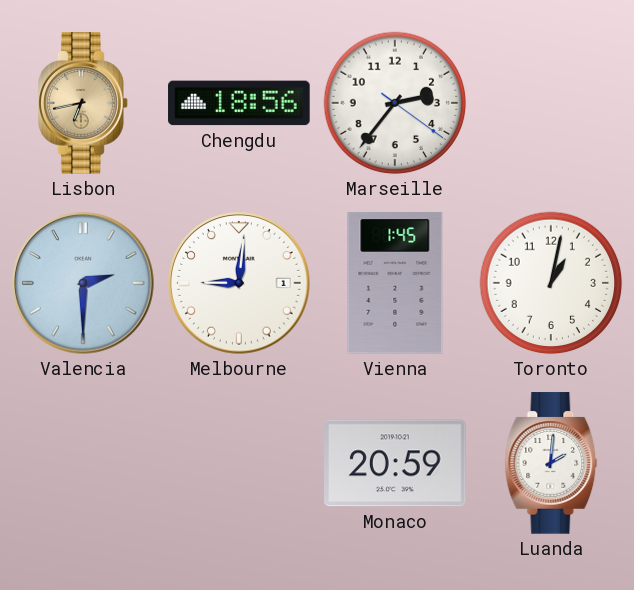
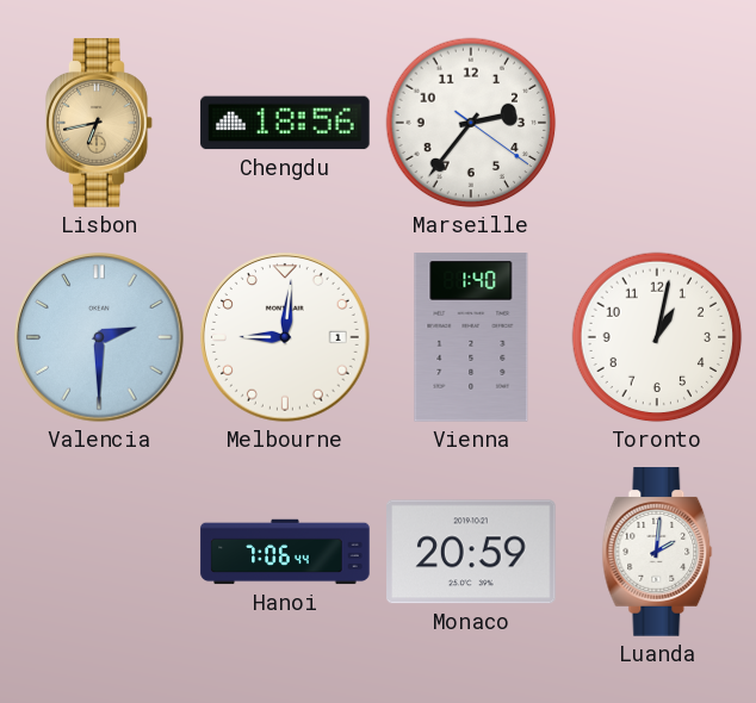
Vienna: 1:45 -> 1:40
Hanoi: none -> 7:06
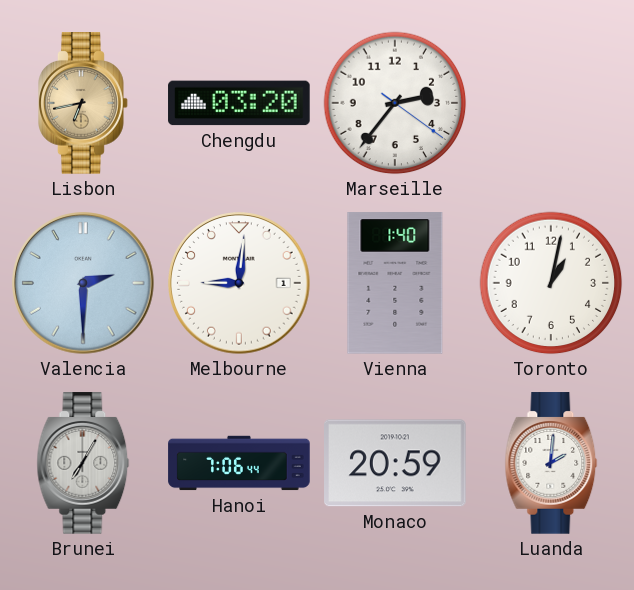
Chengdu: 18:56 -> 03:20
Brunei: none -> 7:05
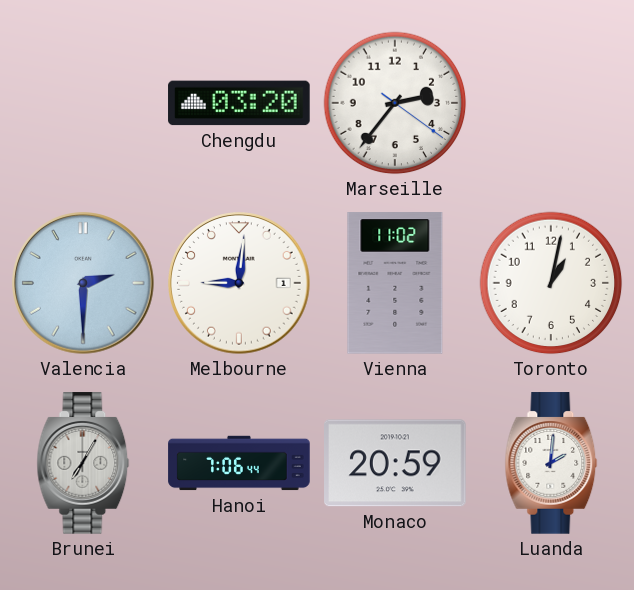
Lisbon: 6:43 -> none
Vienna: 1:40 -> 11:02
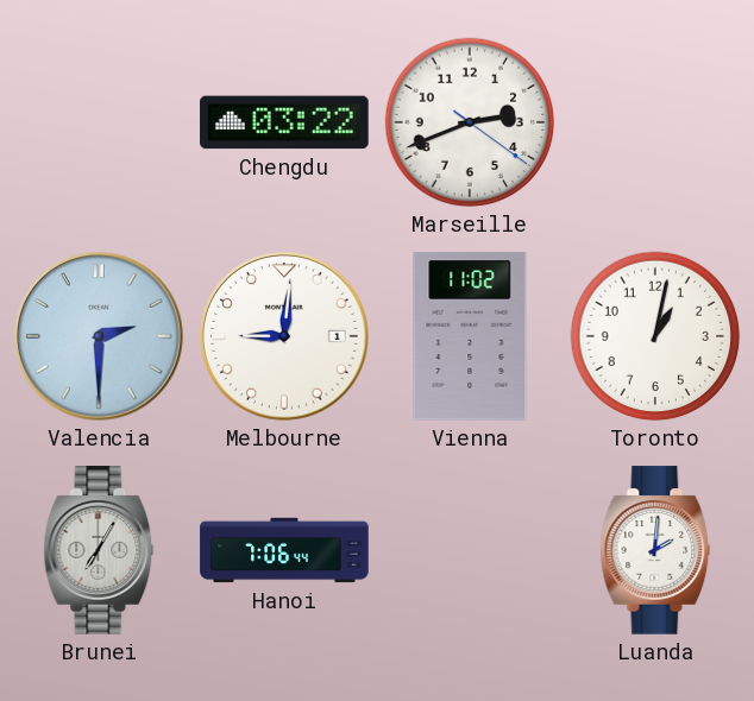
Chengdu: 03:20 -> 03:22
Marseille: 2:36 -> 2:41
Monaco: 20:59 -> none
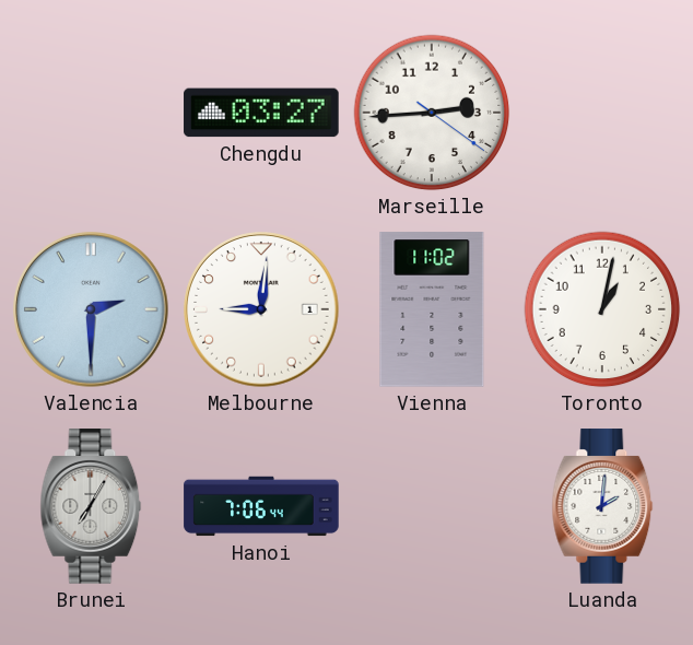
Chengdu: 03:22 -> 03:27
Marseille: 2:41 -> 2:44
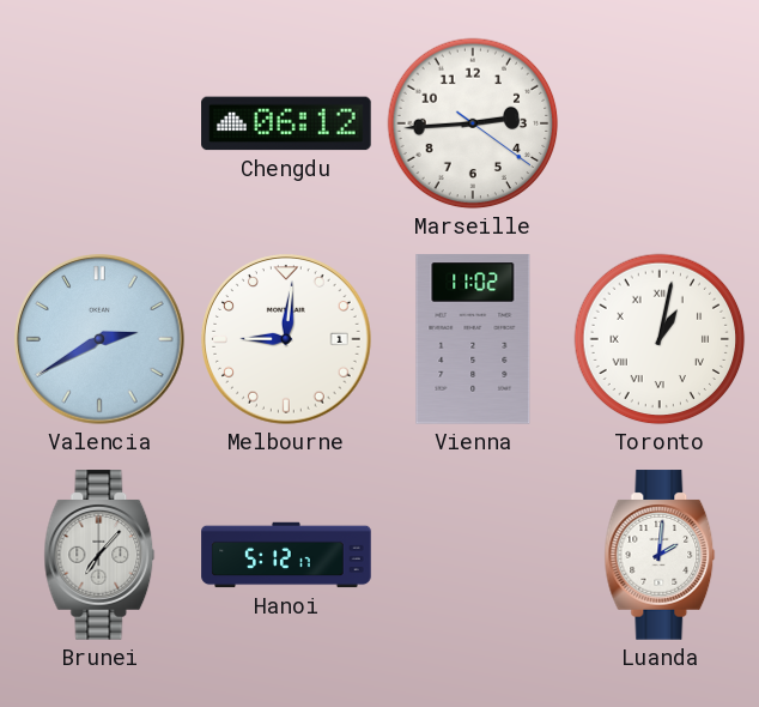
Chengdu: 03:27 -> 06:12
Valencia: 2:30 -> 2:40
Toronto numerals: Arabic -> Roman
Brunei: 7:05 -> 7:07
Hanoi: 7:06 -> 5:12
